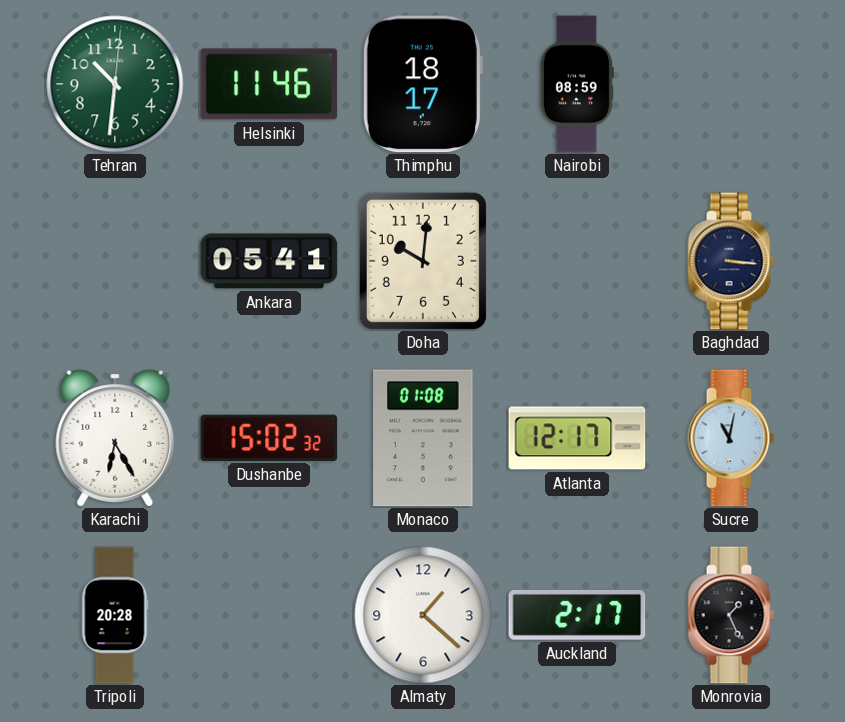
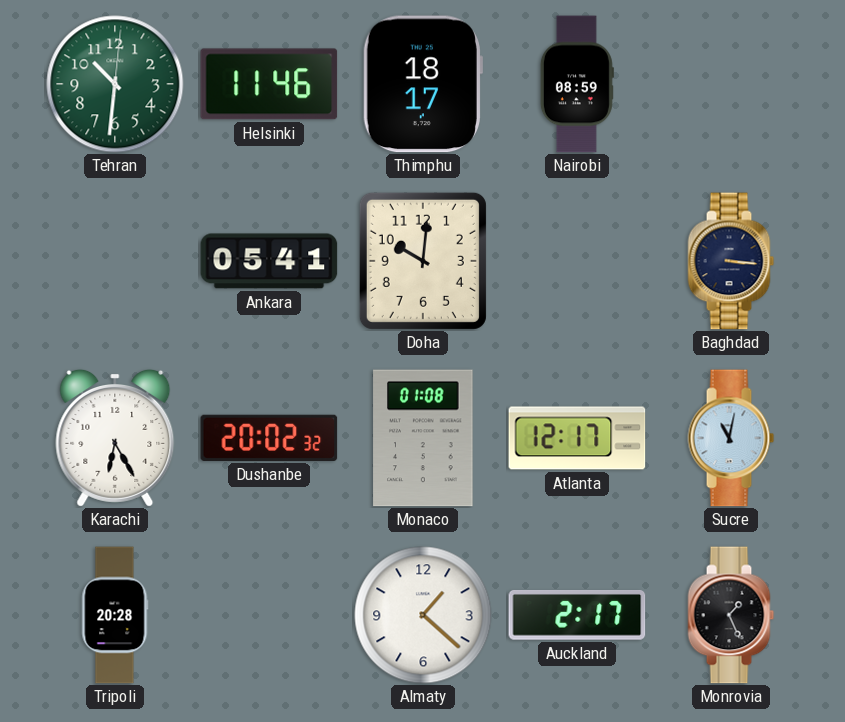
Dushanbe: 15:02 -> 20:02
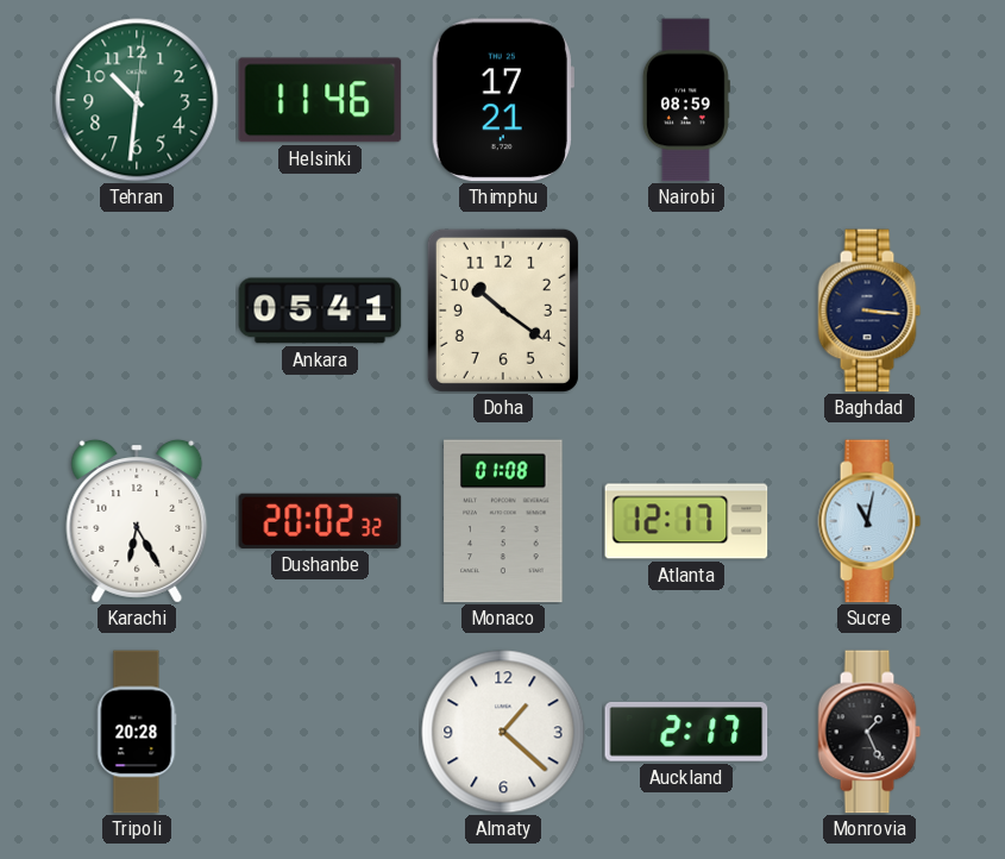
Thimphu: 18:17 -> 17:21
Doha: 10:01 -> 10:21
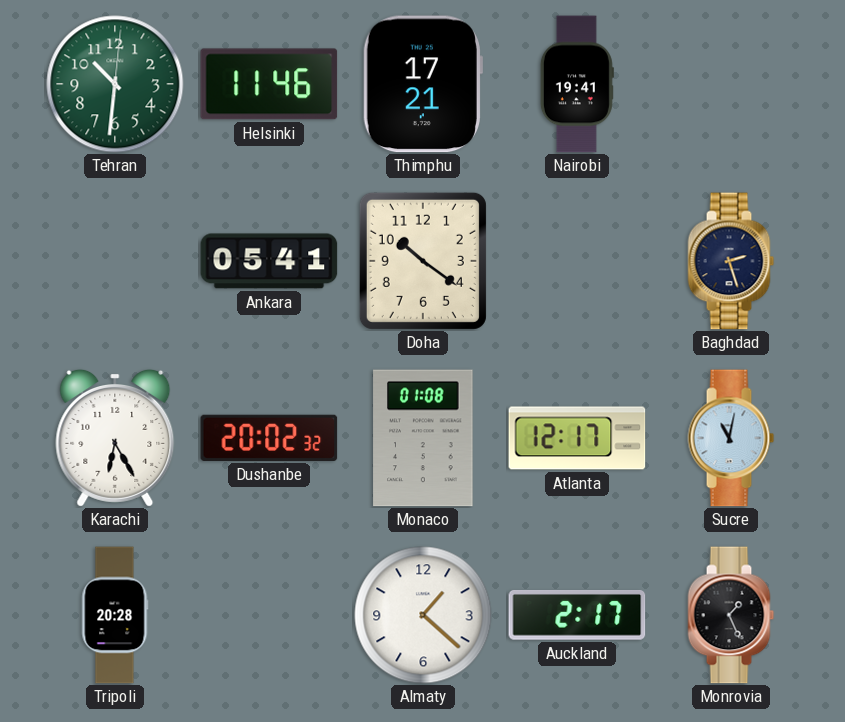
Nairobi: 08:59 -> 19:41
Baghdad: 3:16 -> 2:27
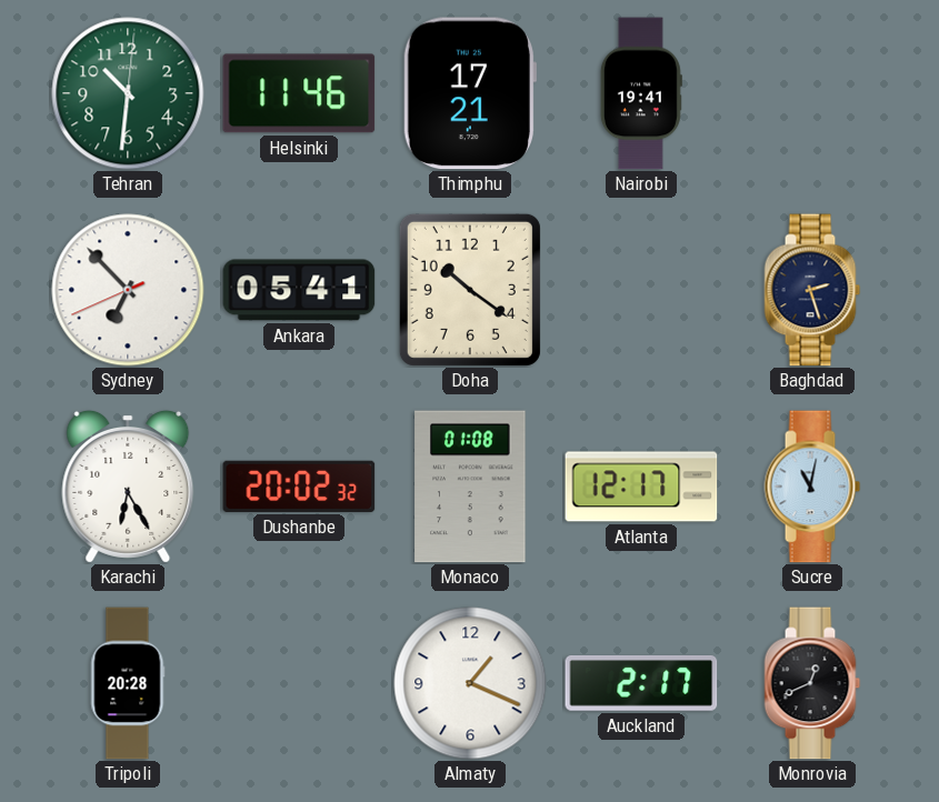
Sydney: none -> 6:52
Almaty: 1:22 -> 1:19
Monrovia: 1:26 -> 12:41
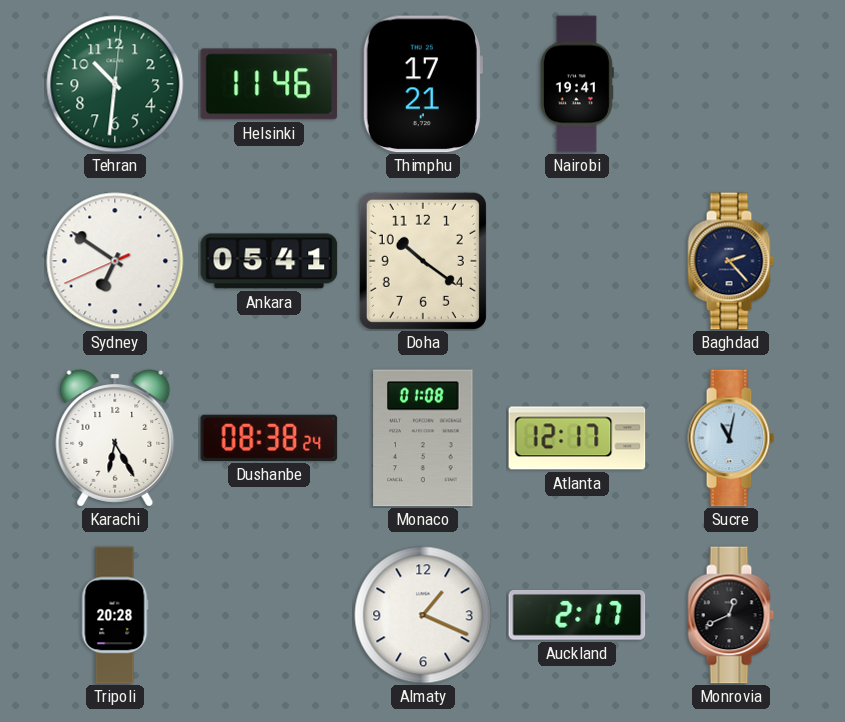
Sydney: 6:52 -> 6:50
Baghdad: 2:27 -> 2:23
Dushanbe: 20:02 -> 08:38
